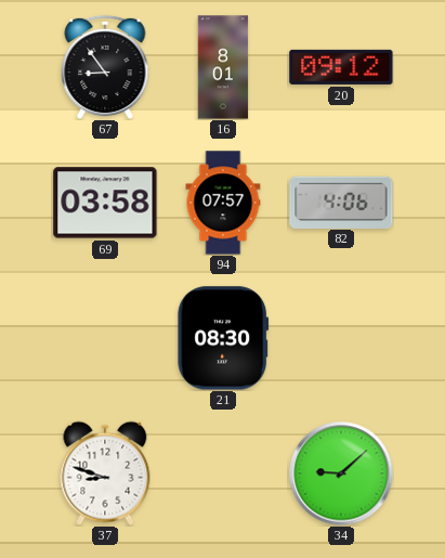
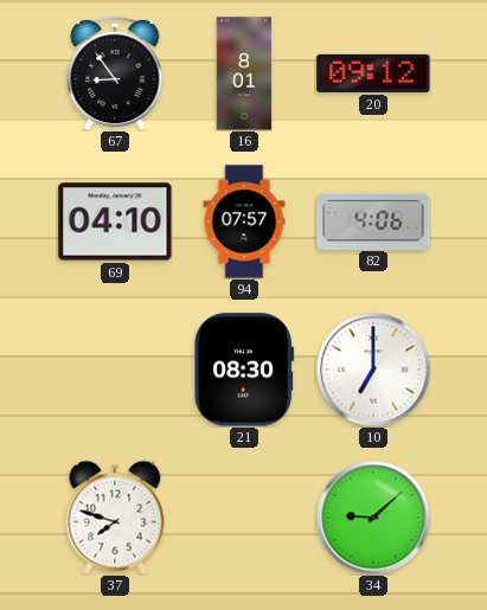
69: 03:58 -> 04:10
10: none -> 7:00
37: 8:48 -> 7:48
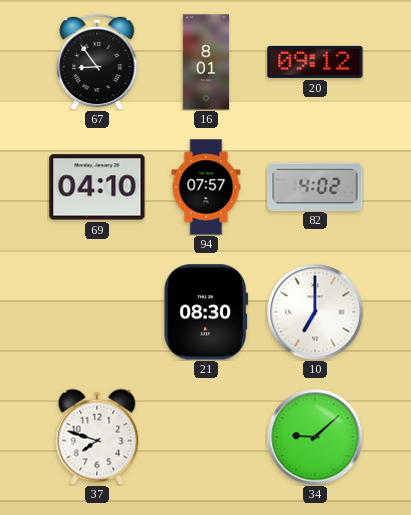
82: 4:06 -> 4:02
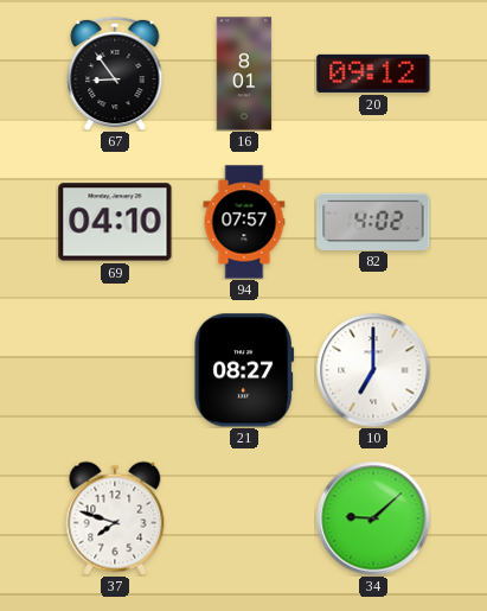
21: 08:30 -> 08:27
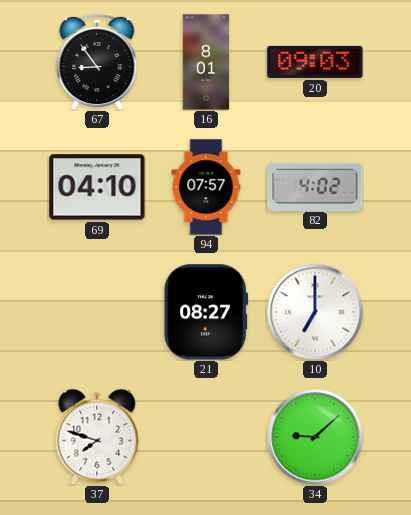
20: 09:12 -> 09:03
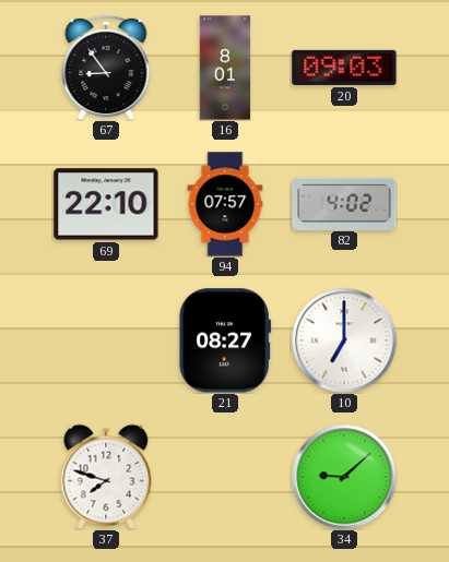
69: 04:10 -> 22:10
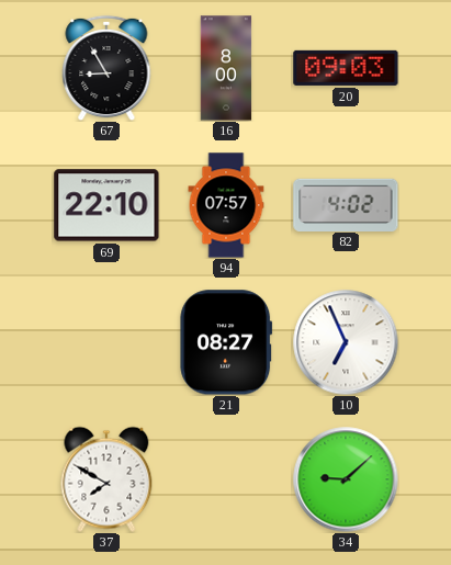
67: 8:54 -> 8:55
16: 8:01 -> 8:00
10: 7:00 -> 6:56
37: 7:48 -> 7:50
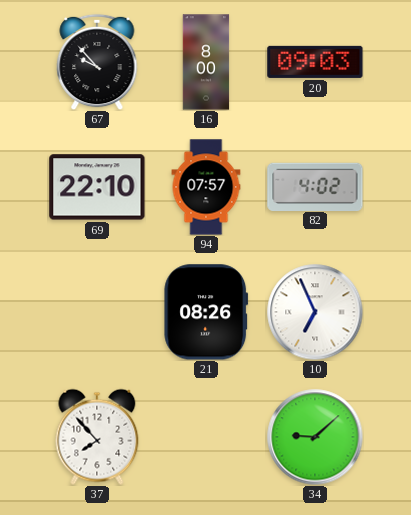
67: 8:55 -> 9:53
21: 08:27 -> 08:26
37: 7:50 -> 7:53
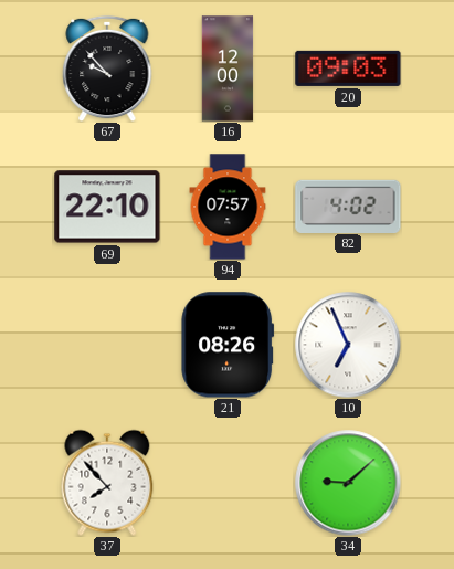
16: 8:00 -> 12:00
